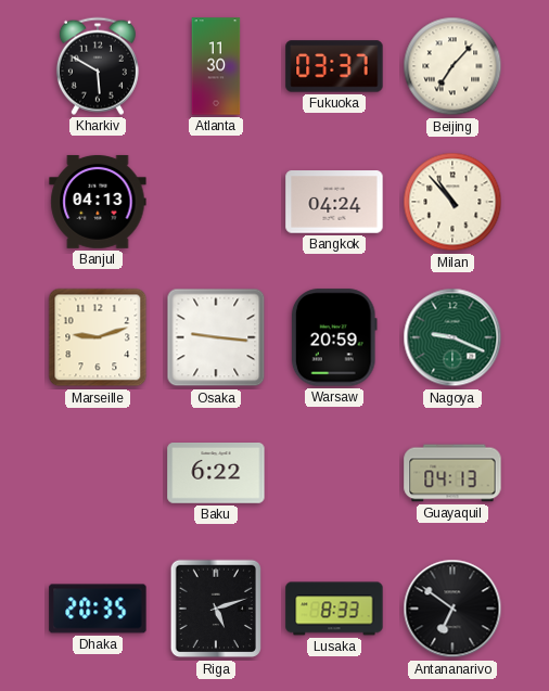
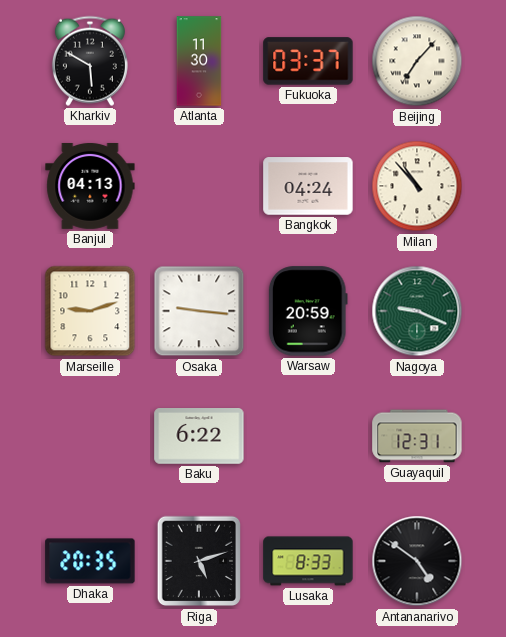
Guayaquil: 04:13 -> 12:31
Antananarivo: 6:51 -> 4:51
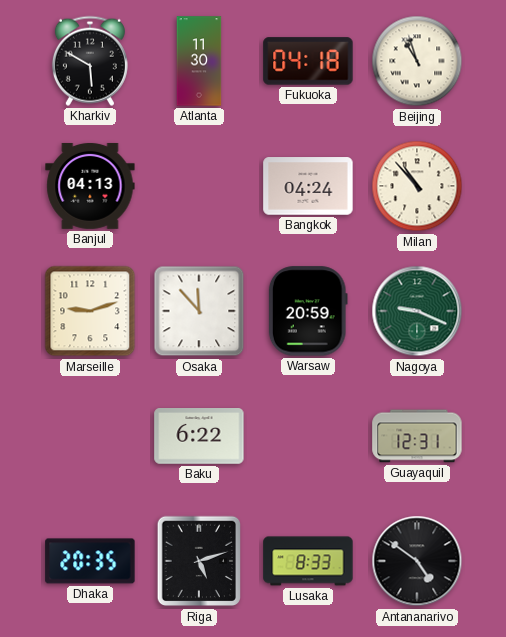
Fukuoka: 03:37 -> 04:18
Beijing: 7:07 -> 10:57
Osaka: 9:16 -> 11:53
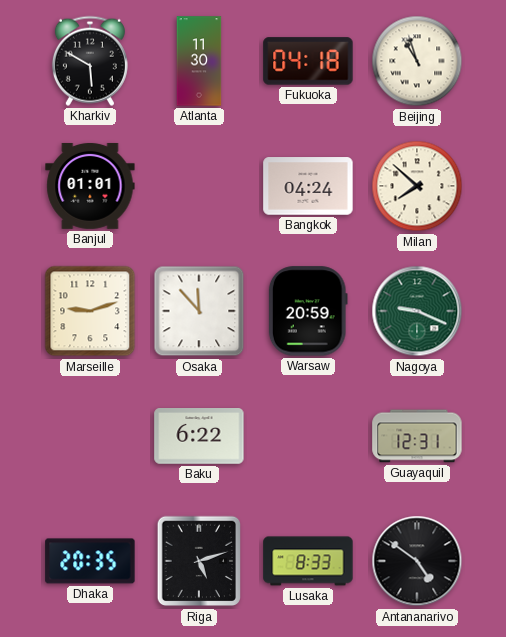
Banjul: 04:13 -> 01:01
Milan: 10:53 -> 7:52
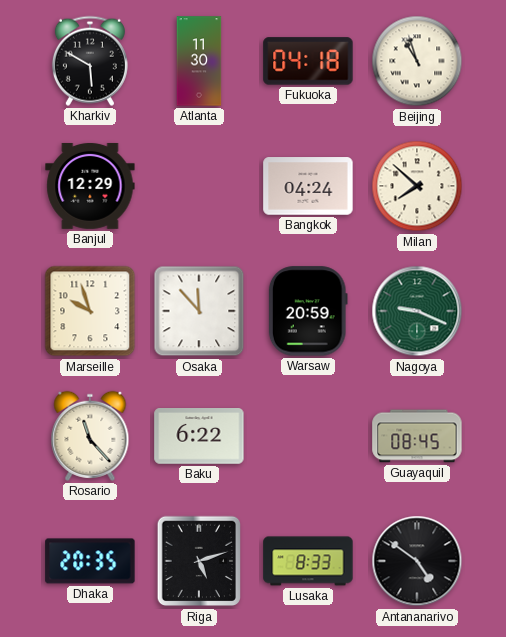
Banjul: 01:01 -> 12:29
Marseille: 9:12 -> 9:57
Rosario: none -> 11:23
Guayaquil: 12:31 -> 08:45
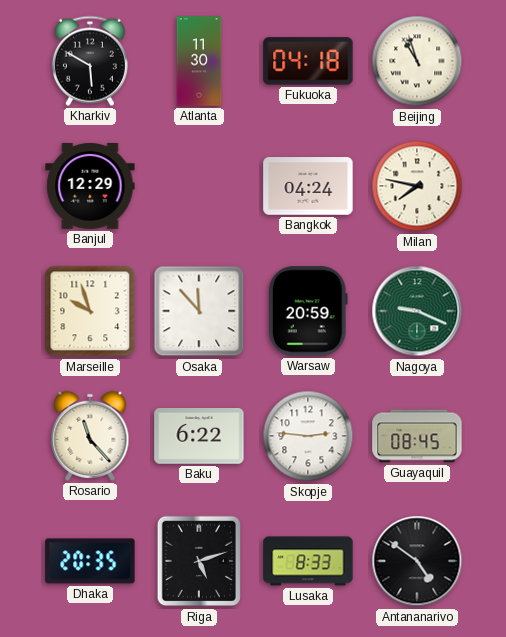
Milan: 7:52 -> 7:47
Skopje: none -> 2:46
